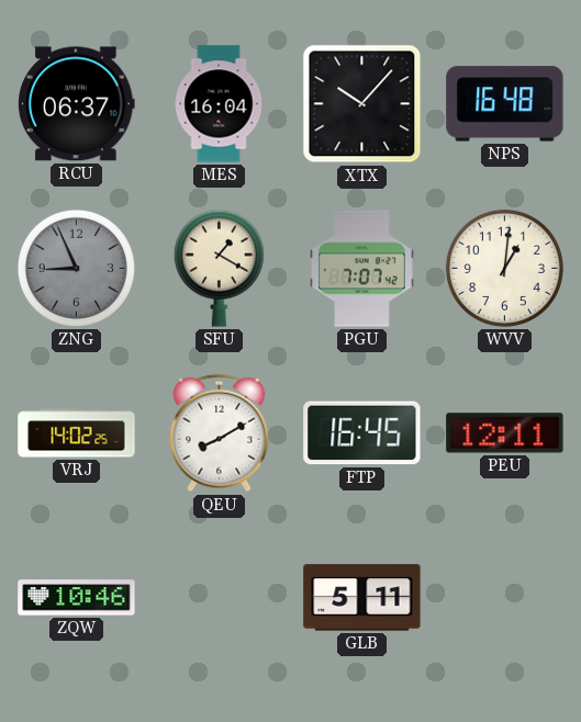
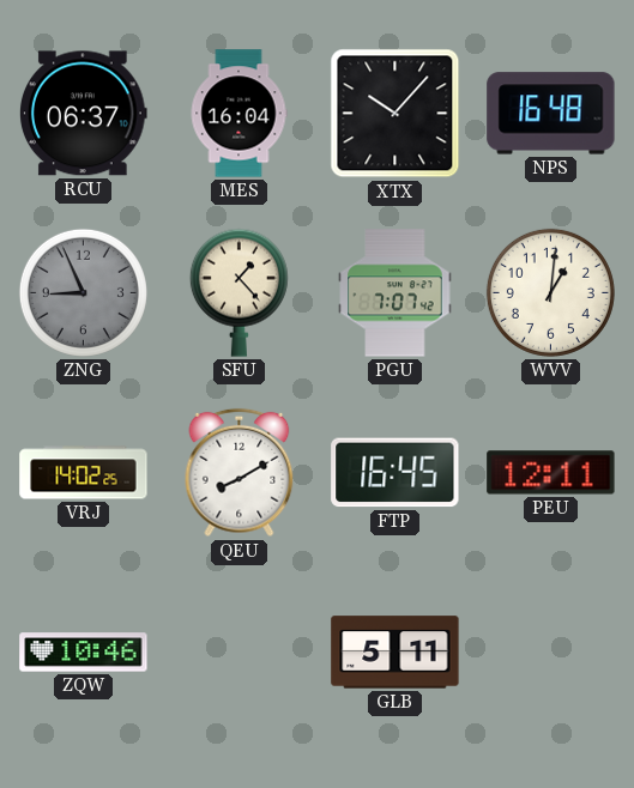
SFU: 1:20 -> 1:23
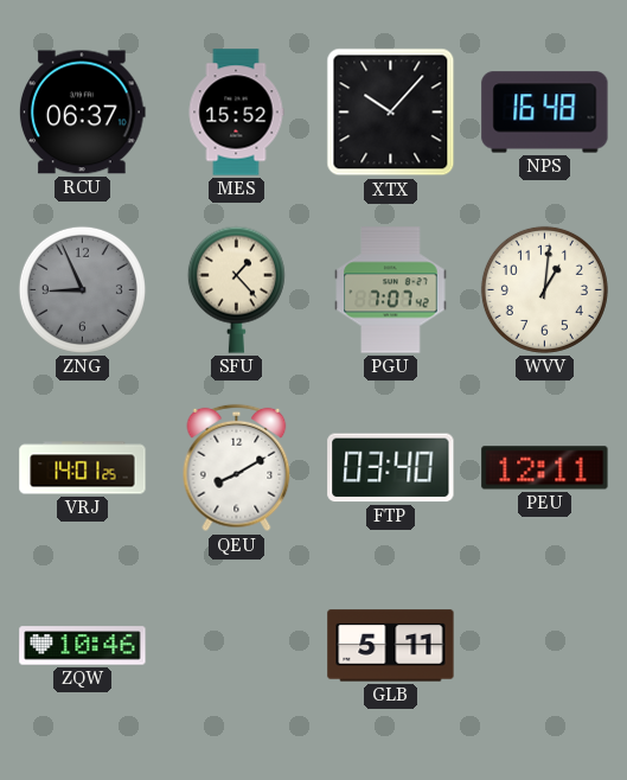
MES: 16:04 -> 15:52
VRJ: 14:02 -> 14:01
FTP: 16:45 -> 03:40
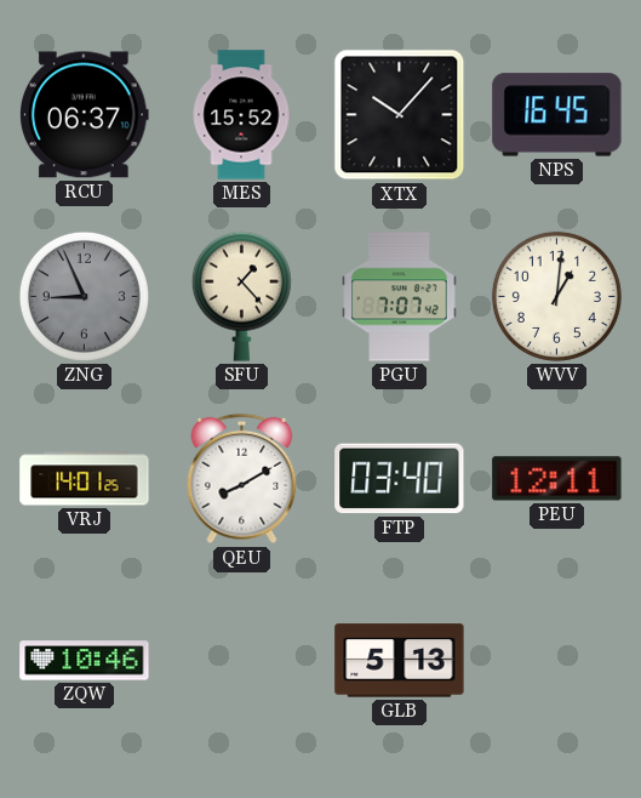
NPS: 16:48 -> 16:45
GLB: 5:11 -> 5:13
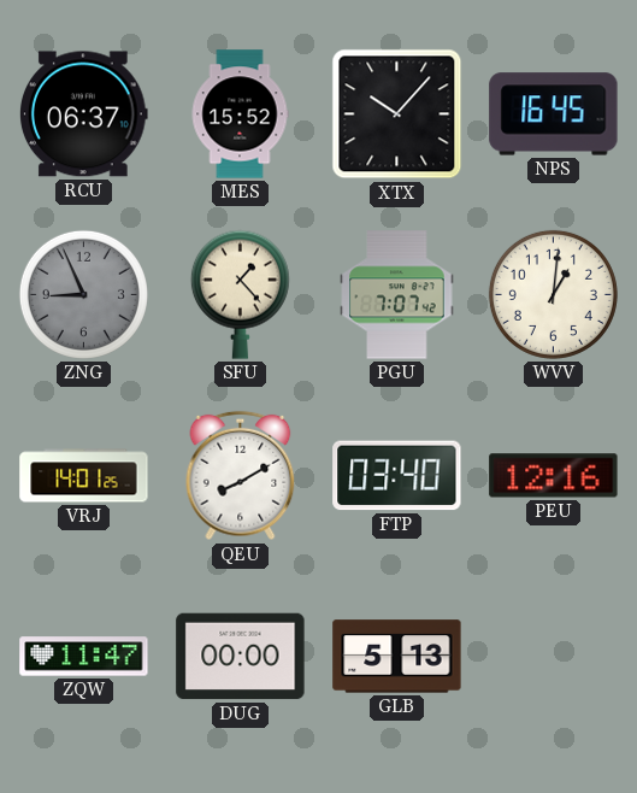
PEU: 12:11 -> 12:16
ZQW: 10:46 -> 11:47
DUG: none -> 00:00
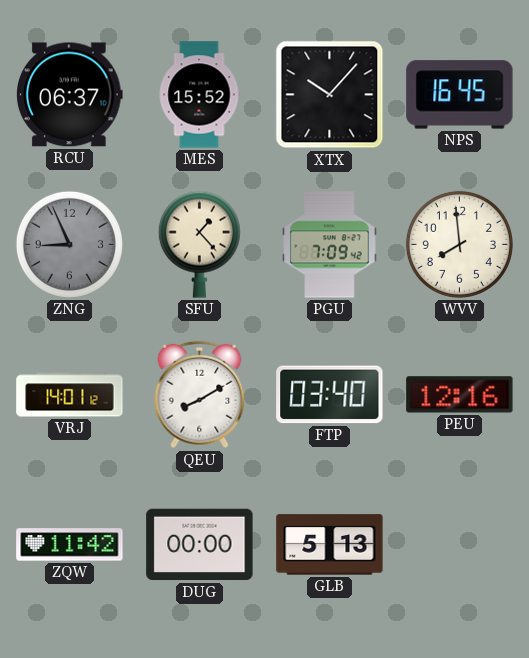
PGU: 7:07 -> 7:09
WVV: 1:01 -> 7:59
VRJ: 14:01:25 -> 14:01:12
ZQW: 11:47 -> 11:42
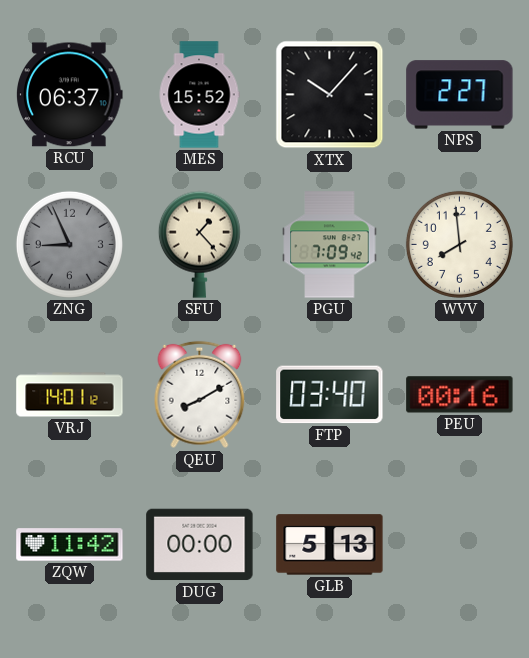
NPS: 16:45 -> 2:27
PEU: 12:16 -> 00:16
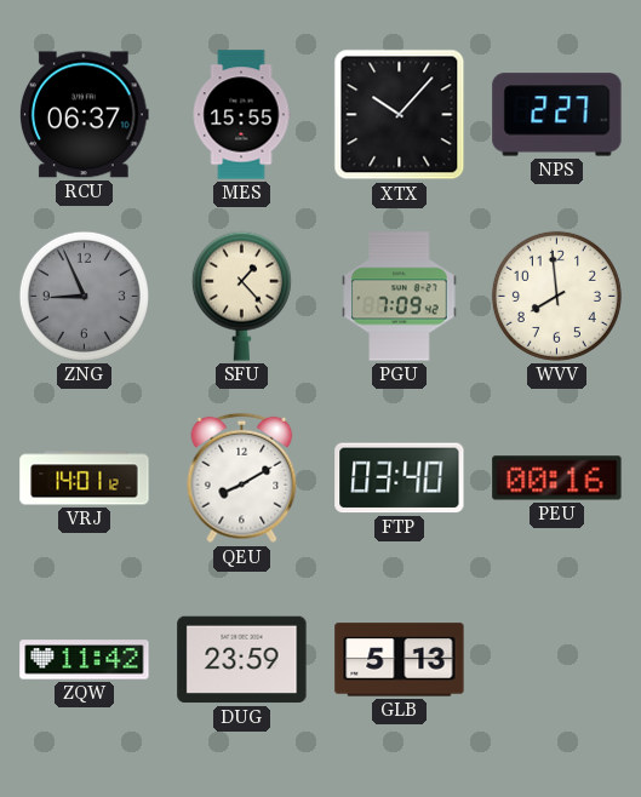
MES: 15:52 -> 15:55
DUG: 00:00 -> 23:59
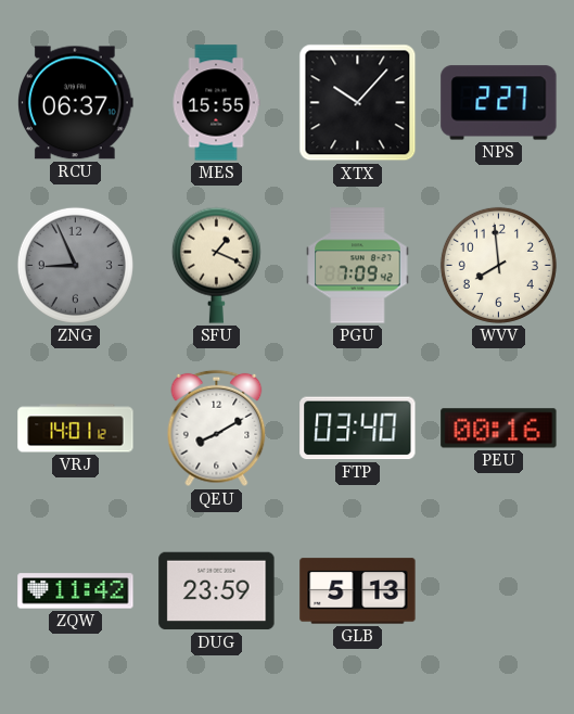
SFU: 1:23 -> 1:19
